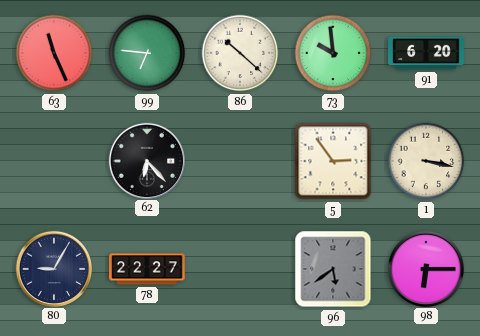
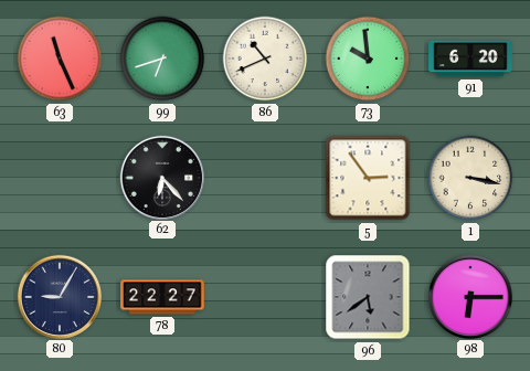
99: 6:46 -> 6:42
86: 10:22 -> 10:41
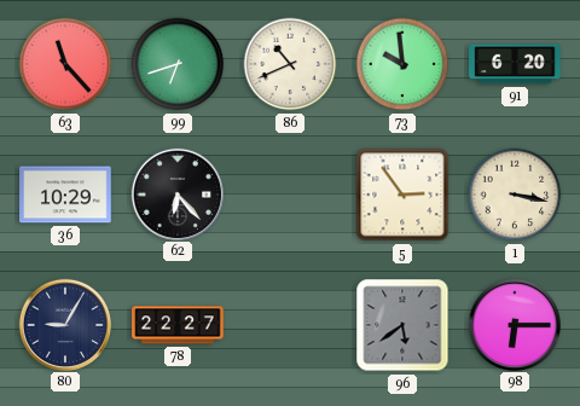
63: 11:26 -> 11:23
36: none -> 10:29
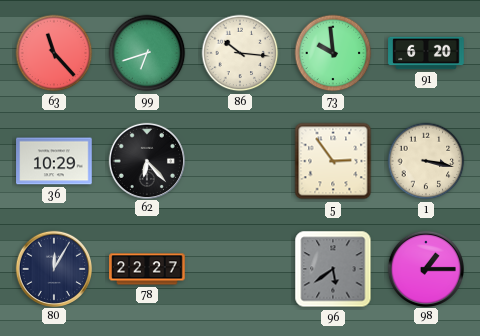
86: 10:41 -> 10:16
80: 9:05 -> 12:05
98: 6:15 -> 1:15
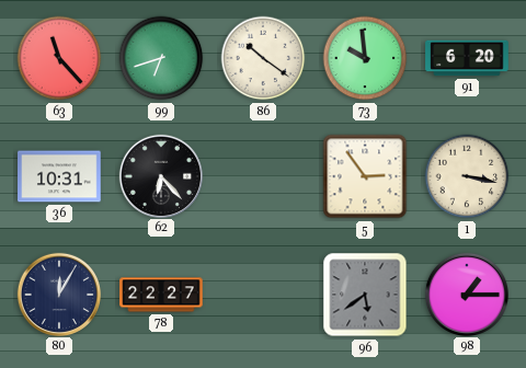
86: 10:16 -> 10:21
36: 10:29 -> 10:31
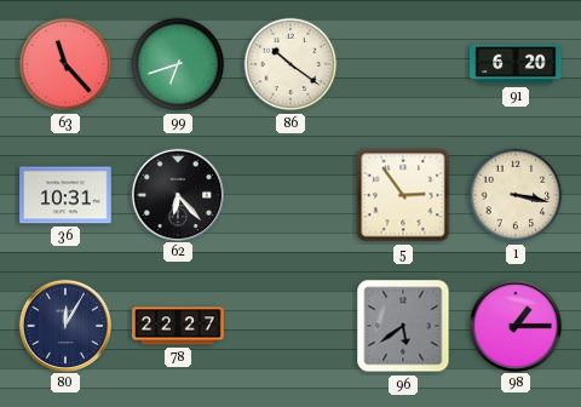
73: 9:59 -> none
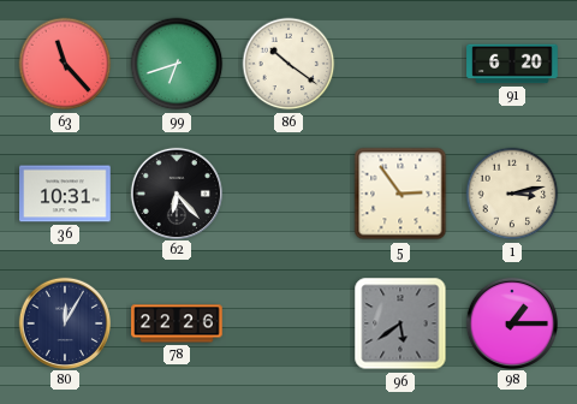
1: 3:17 -> 3:13
78: 22:27 -> 22:26
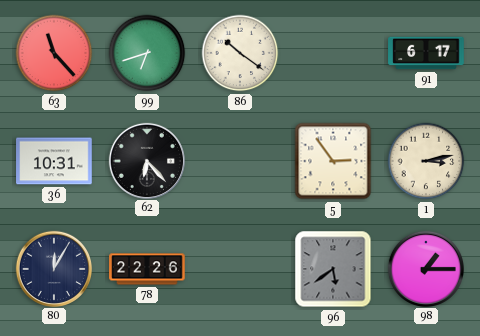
91: 6:20 -> 6:17
